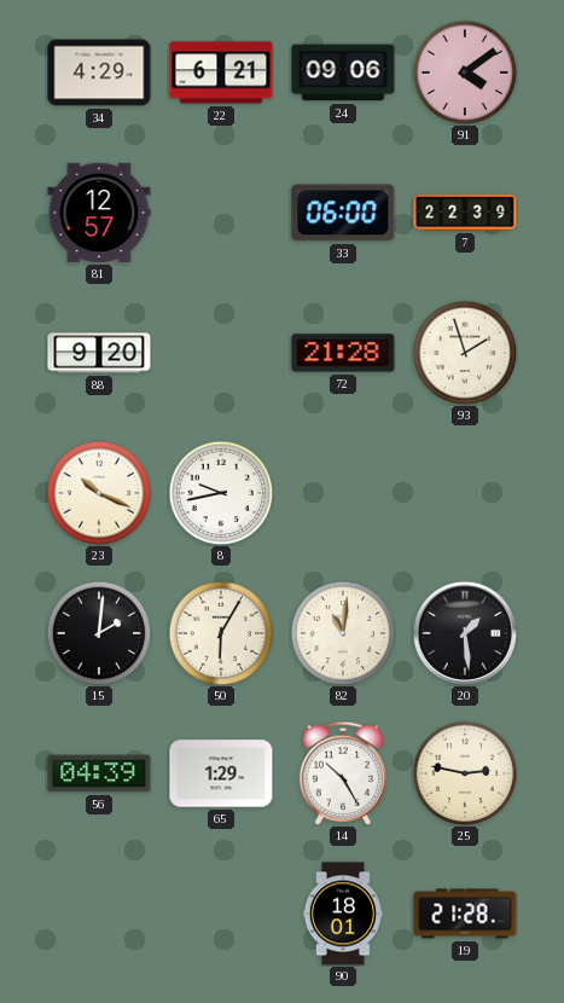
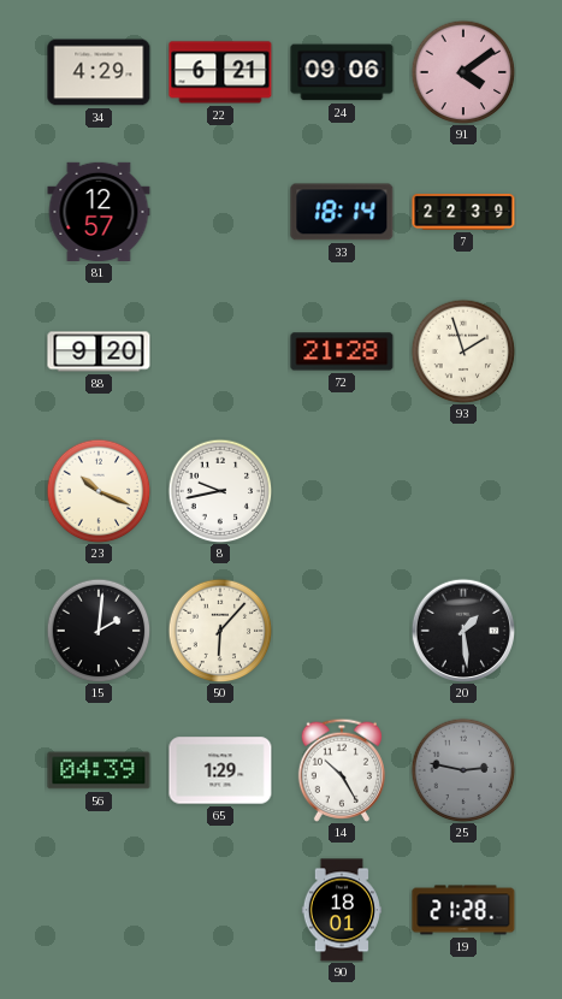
33: 06:00 -> 18:14
50: 6:05 -> 6:07
82: 11:01 -> none
25 dial: cream -> grey
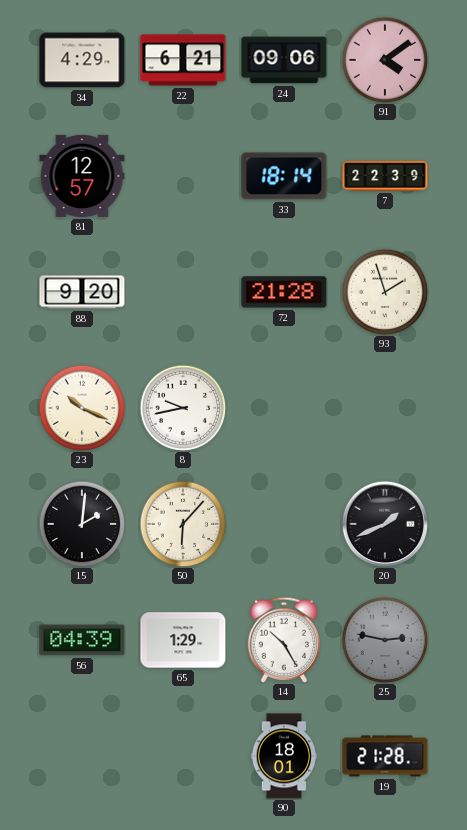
20: 1:29 -> 1:41
